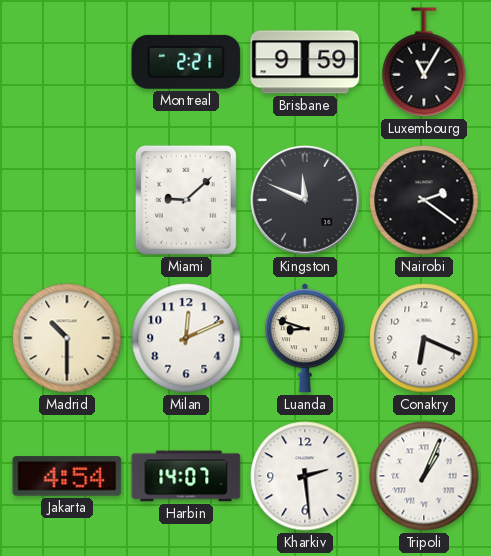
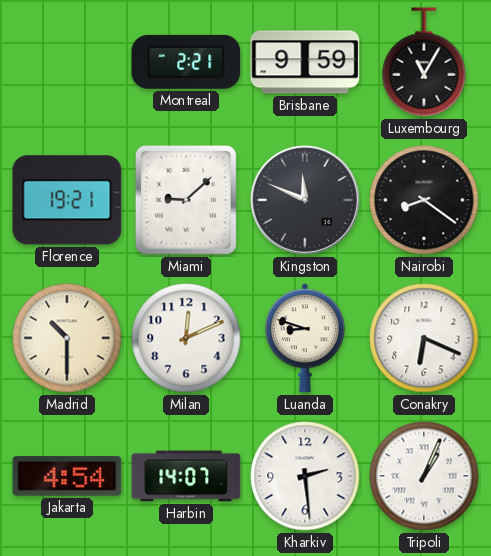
Florence: none -> 19:21
Nairobi: 2:21 -> 8:21
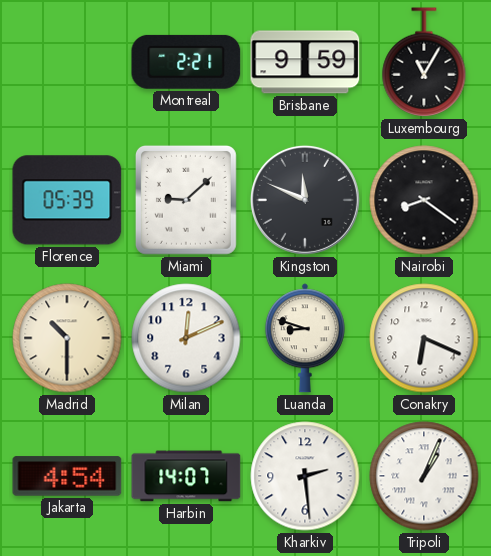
Florence: 19:21 -> 05:39
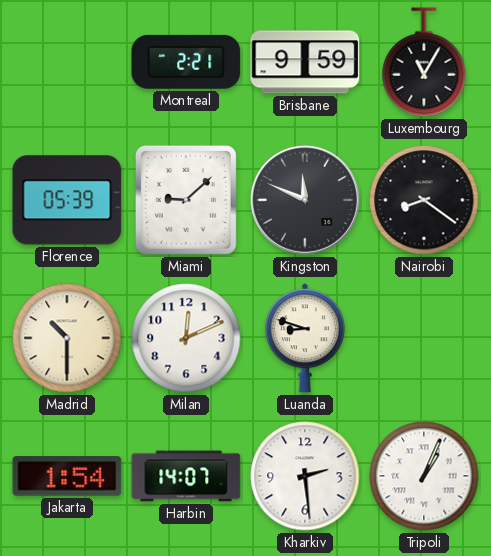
Conakry: 6:19 -> none
Jakarta: 4:54 -> 1:54
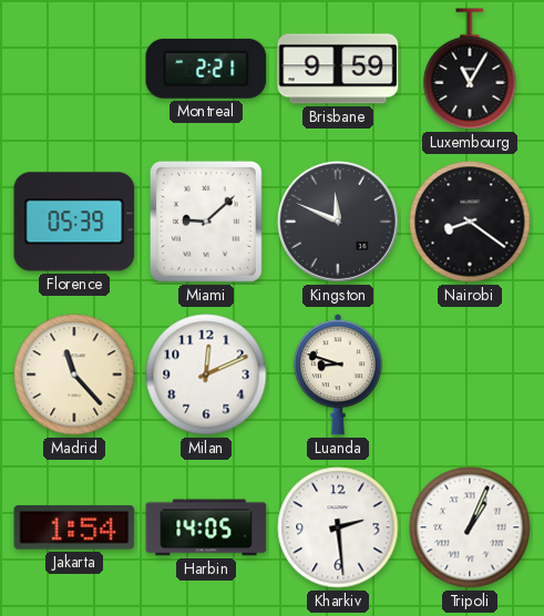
Madrid: 10:30 -> 11:23
Harbin: 14:07 -> 14:05
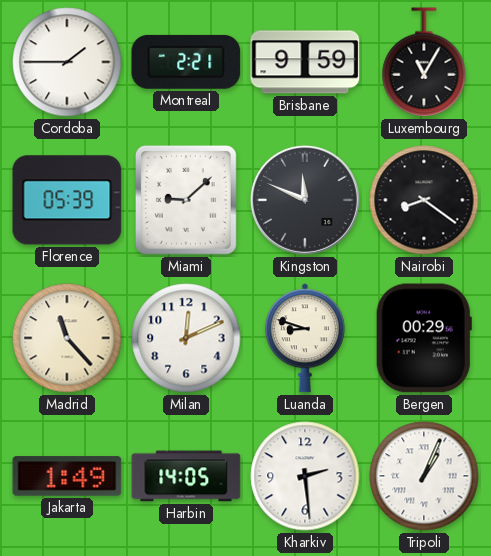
Cordoba: none -> 1:45
Bergen: none -> 00:29
Jakarta: 1:54 -> 1:49
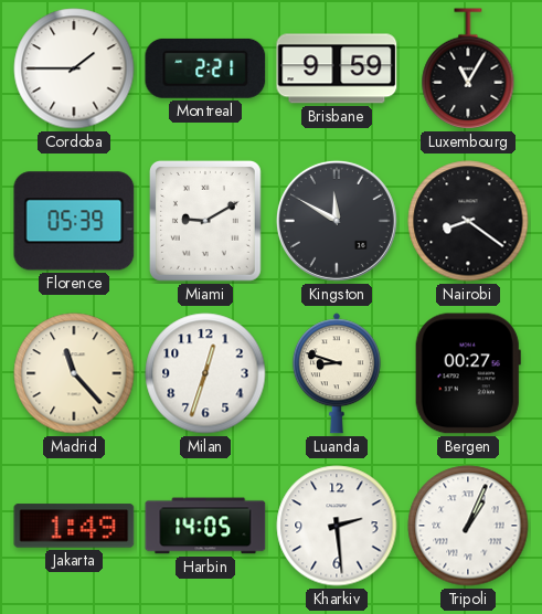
Miami: 9:08 -> 9:10
Kingston: 11:49 -> 11:50
Milan: 12:11 -> 12:33
Bergen: 00:29 -> 00:27
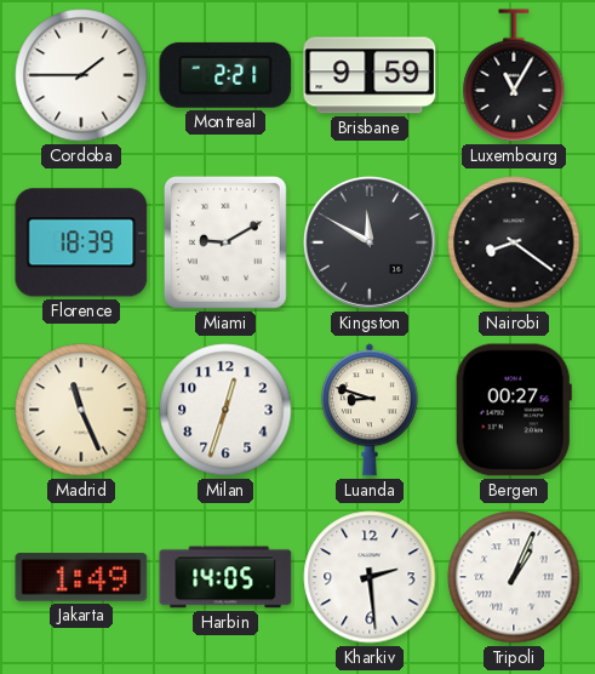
Florence: 05:39 -> 18:39
Madrid: 11:23 -> 11:26
